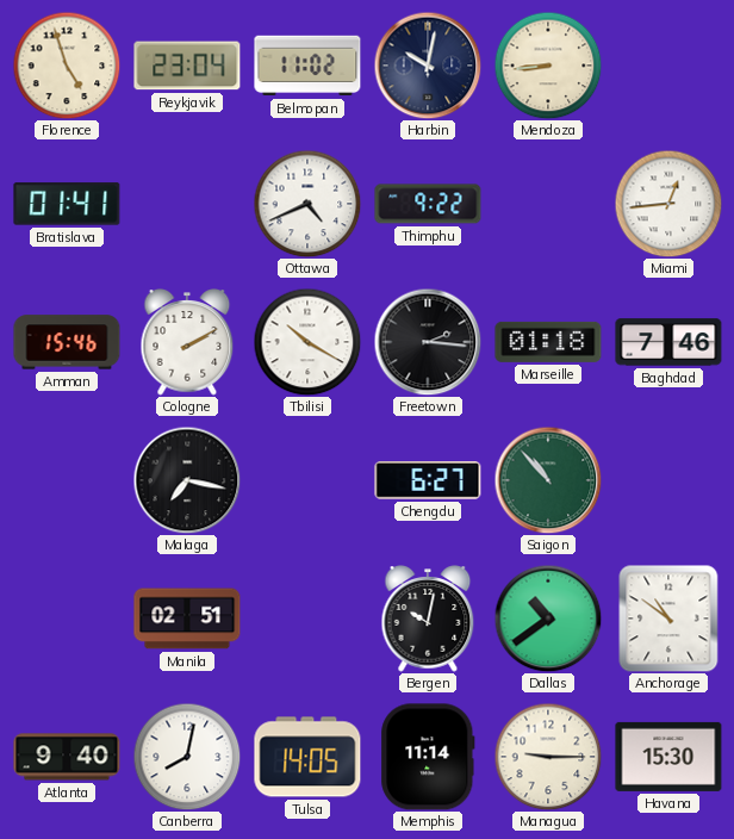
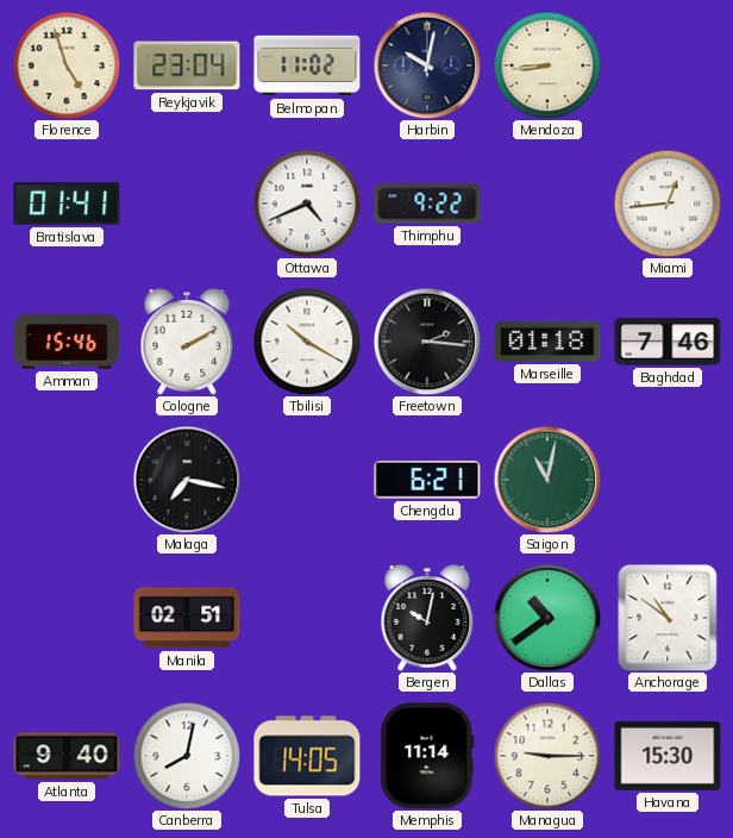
Chengdu: 6:27 -> 6:21
Saigon: 10:53 -> 11:02
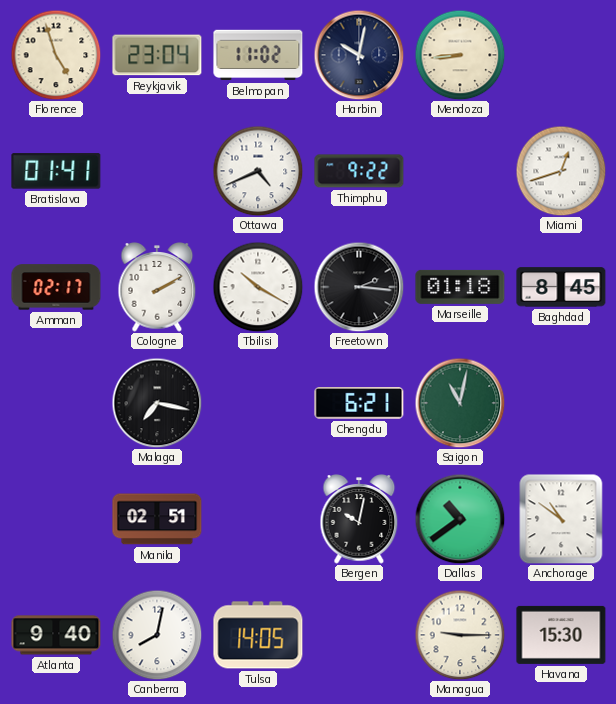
Miami: 12:44 -> 12:42
Amman: 15:46 -> 02:17
Baghdad: 7:46 -> 8:45
Memphis: 11:14 -> none
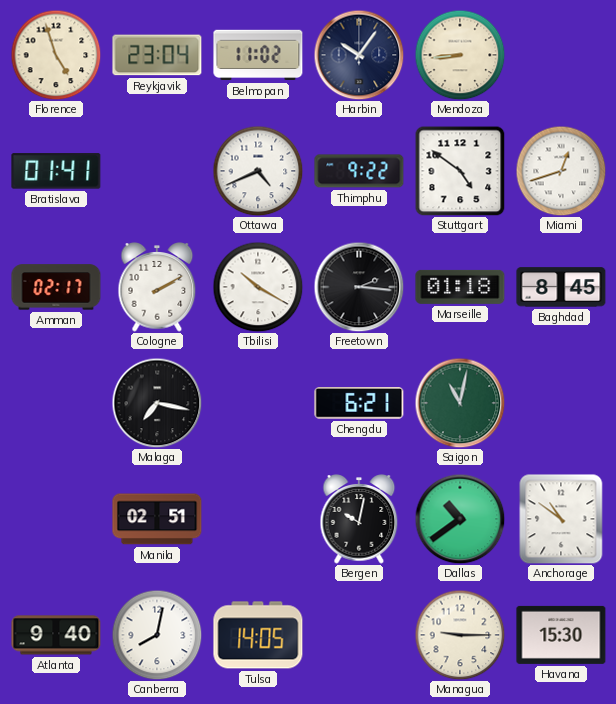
Harbin: 10:02 -> 10:06
Stuttgart: none -> 4:51
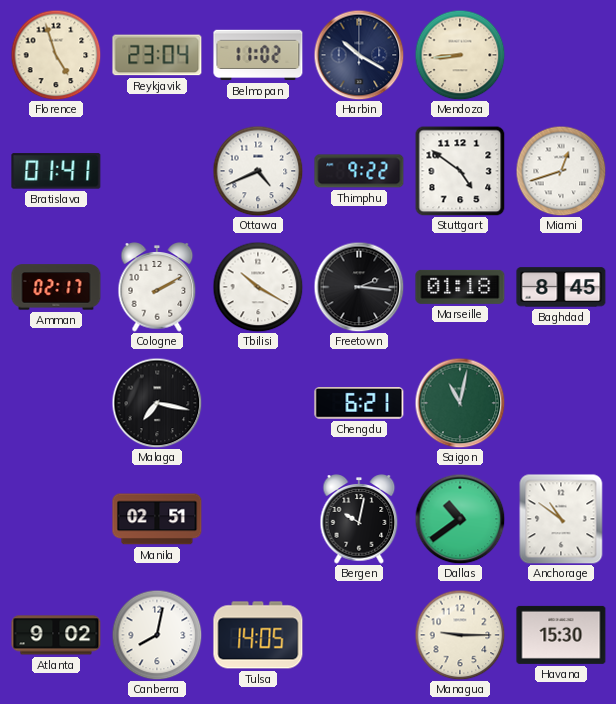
Harbin: 10:06 -> 10:20
Atlanta: 9:40 -> 9:02
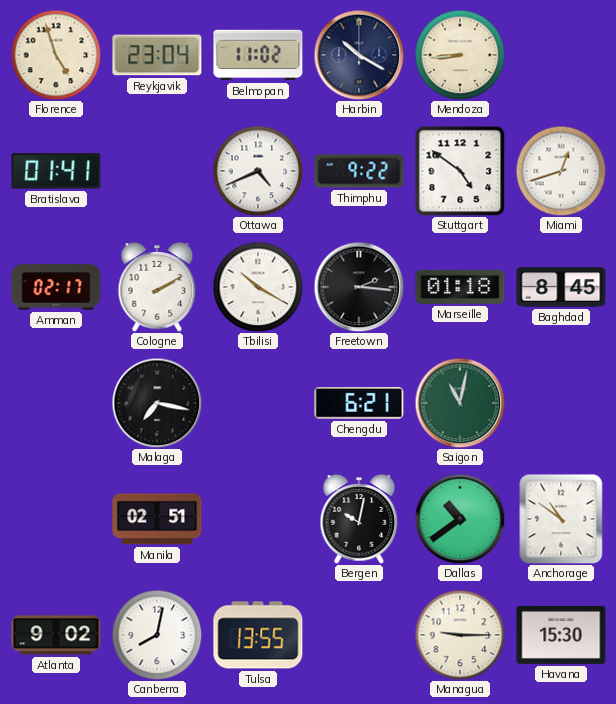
Tulsa: 14:05 -> 13:55
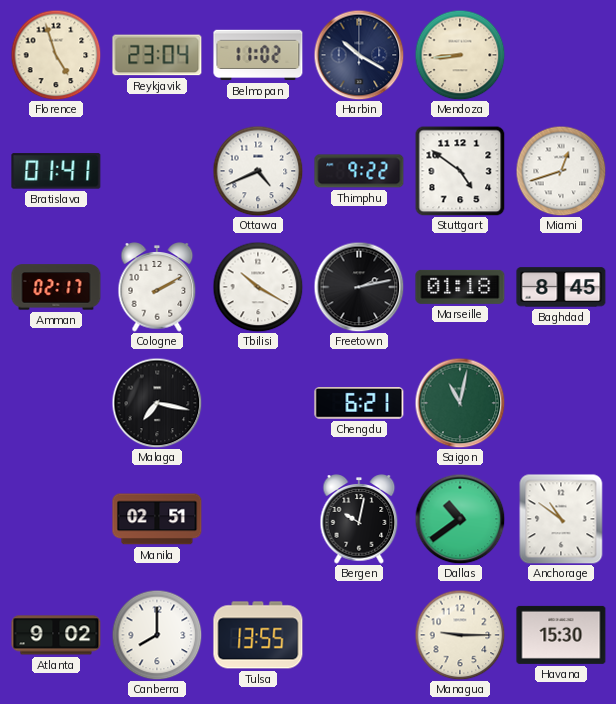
Freetown: 2:16 -> 2:13
Canberra: 8:02 -> 8:00
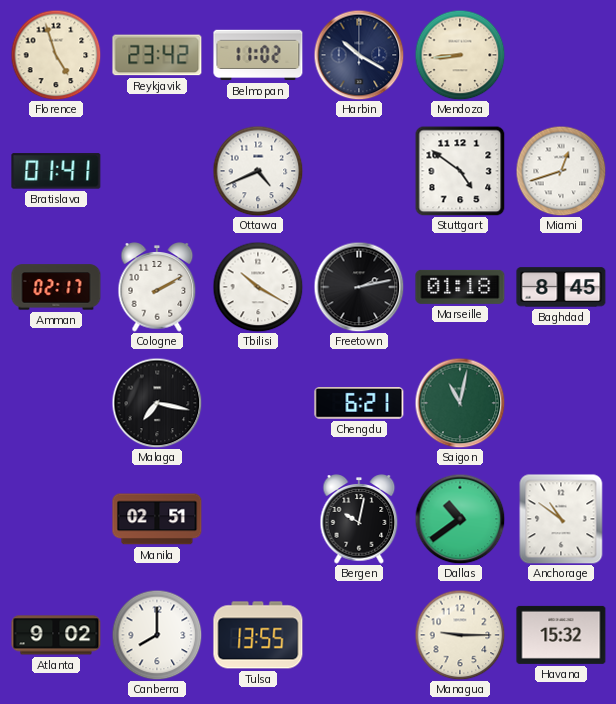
Reykjavik: 23:04 -> 23:42
Thimphu: 9:22 -> none
Havana: 15:30 -> 15:32
